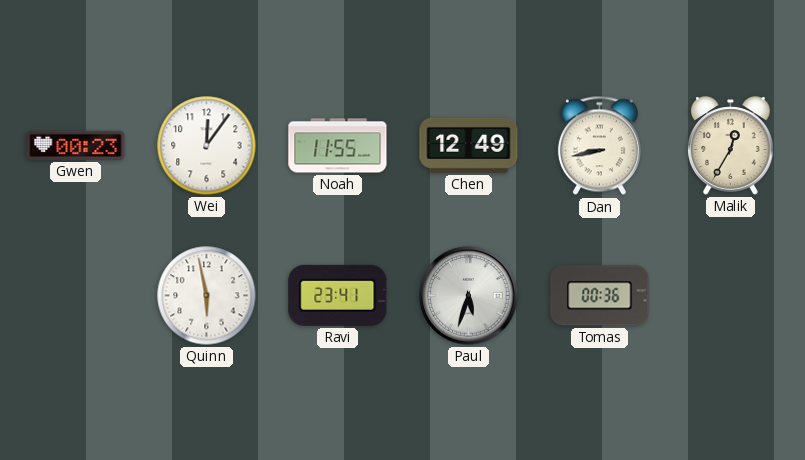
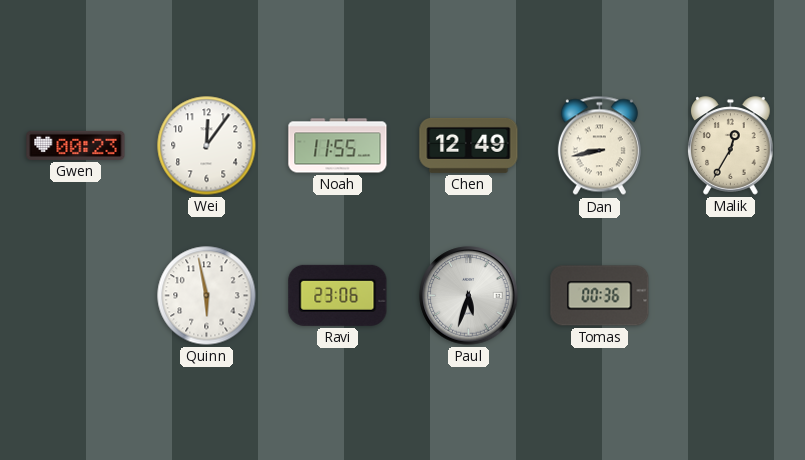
Ravi: 23:41 -> 23:06
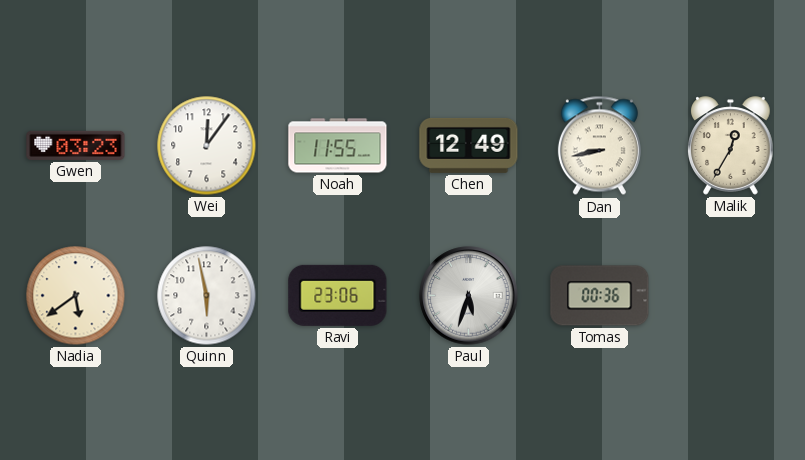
Gwen: 00:23 -> 03:23
Nadia: none -> 5:39
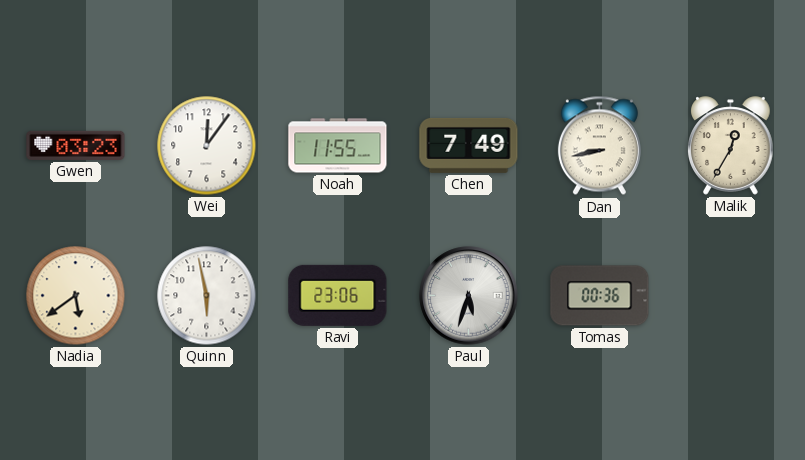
Chen: 12:49 -> 7:49
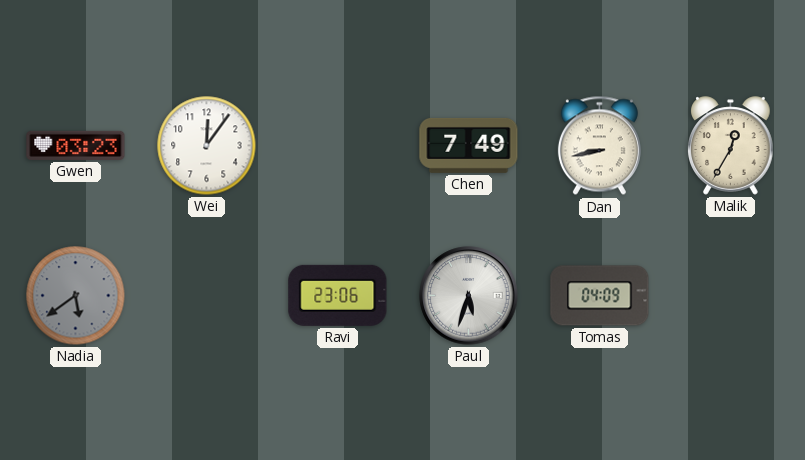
Noah: 11:55 -> none
Nadia dial: cream -> grey
Quinn: 5:58 -> none
Tomas: 00:36 -> 04:09
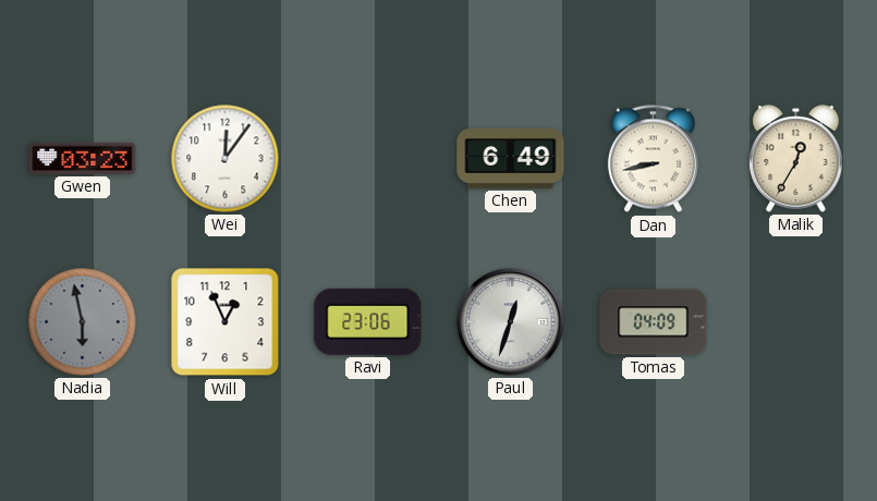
Chen: 7:49 -> 6:49
Nadia: 5:39 -> 5:58
Will: none -> 12:56
Paul: 5:33 -> 12:33
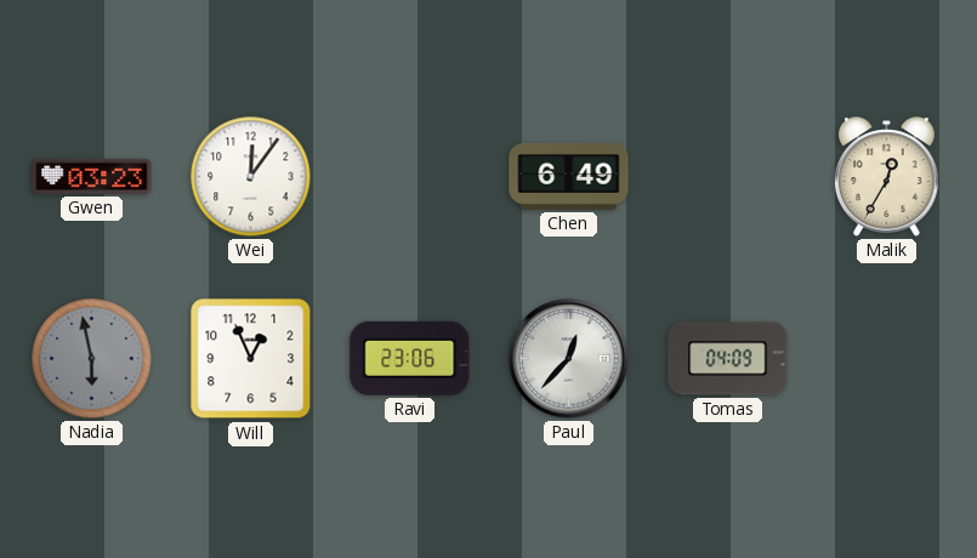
Dan: 8:43 -> none
Paul: 12:33 -> 12:37
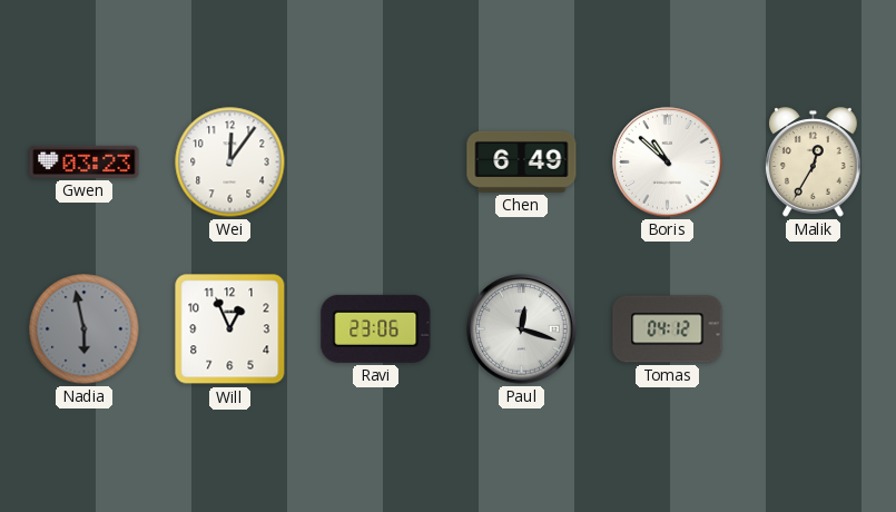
Boris: none -> 10:52
Paul: 12:37 -> 12:18
Tomas: 04:09 -> 04:12
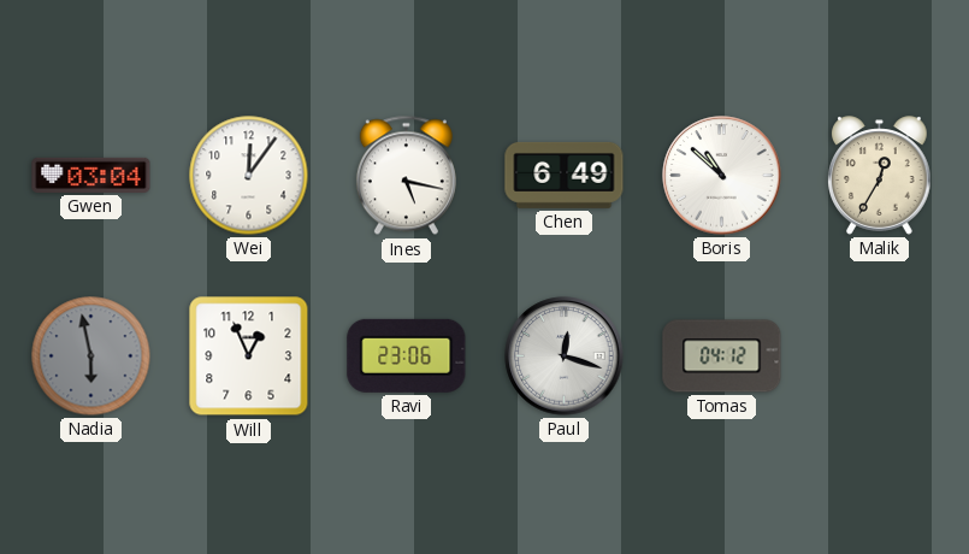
Gwen: 03:23 -> 03:04
Ines: none -> 5:17
